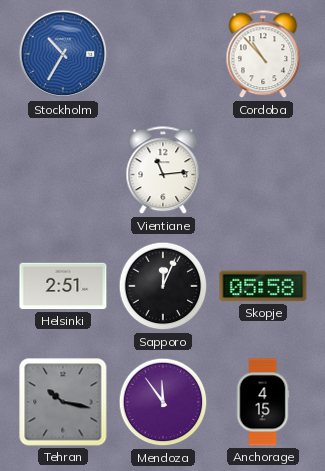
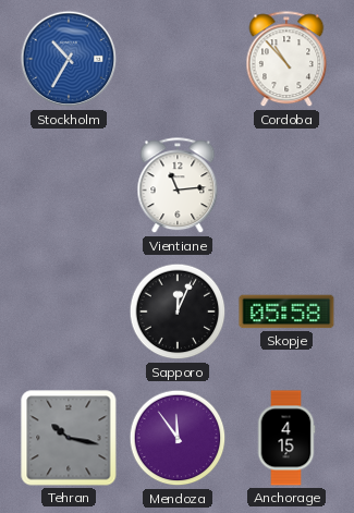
Helsinki: 2:51 -> none
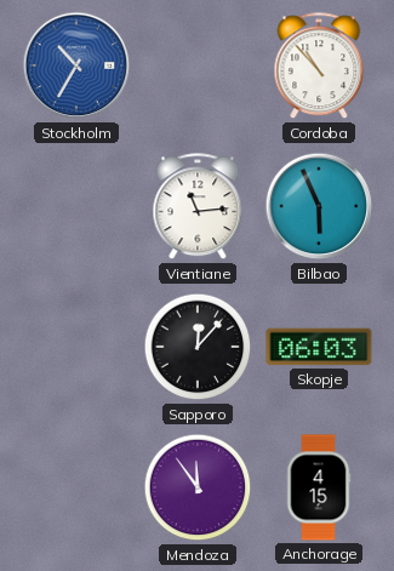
Bilbao: none -> 5:56
Sapporo: 12:04 -> 12:07
Skopje: 05:58 -> 06:03
Tehran: 10:17 -> none
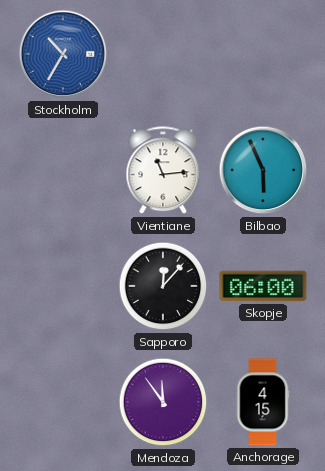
Cordoba: 10:53 -> none
Skopje: 06:03 -> 06:00
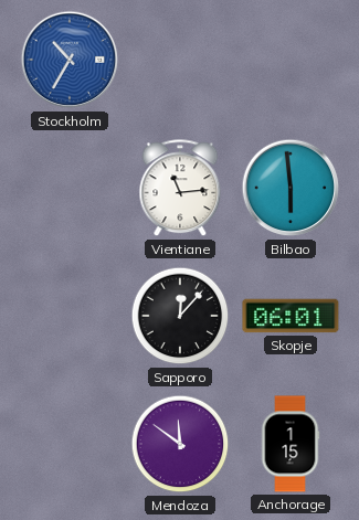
Bilbao: 5:56 -> 5:59
Skopje: 06:00 -> 06:01
Mendoza: 11:54 -> 11:51
Anchorage: 4:15 -> 1:15
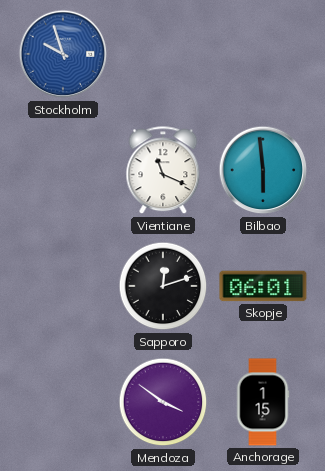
Stockholm: 10:35 -> 9:57
Vientiane: 11:14 -> 11:19
Sapporo: 12:07 -> 12:12
Mendoza: 11:51 -> 3:51
